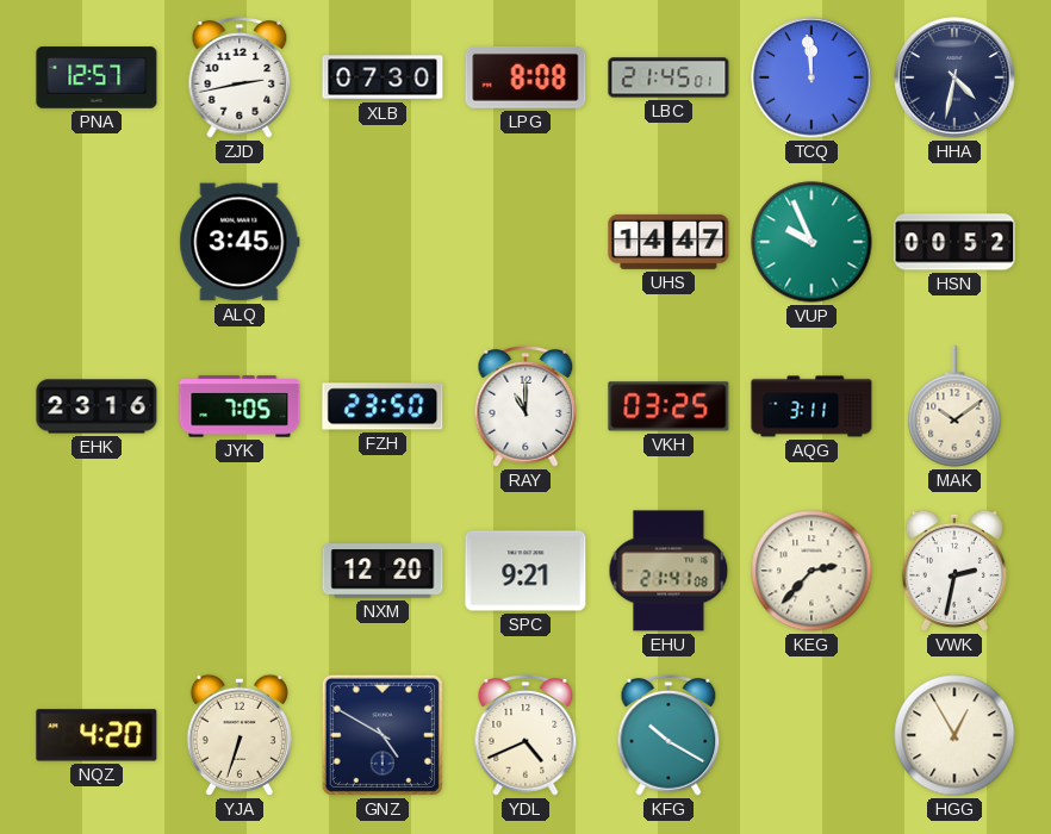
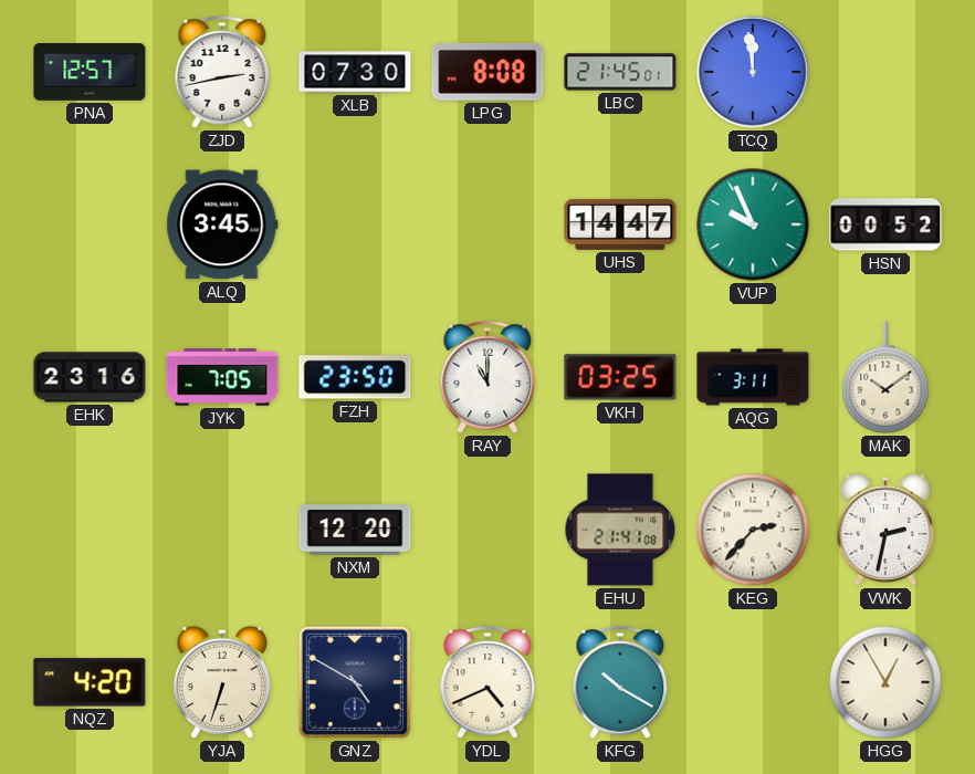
HHA: 4:32 -> none
SPC: 9:21 -> none
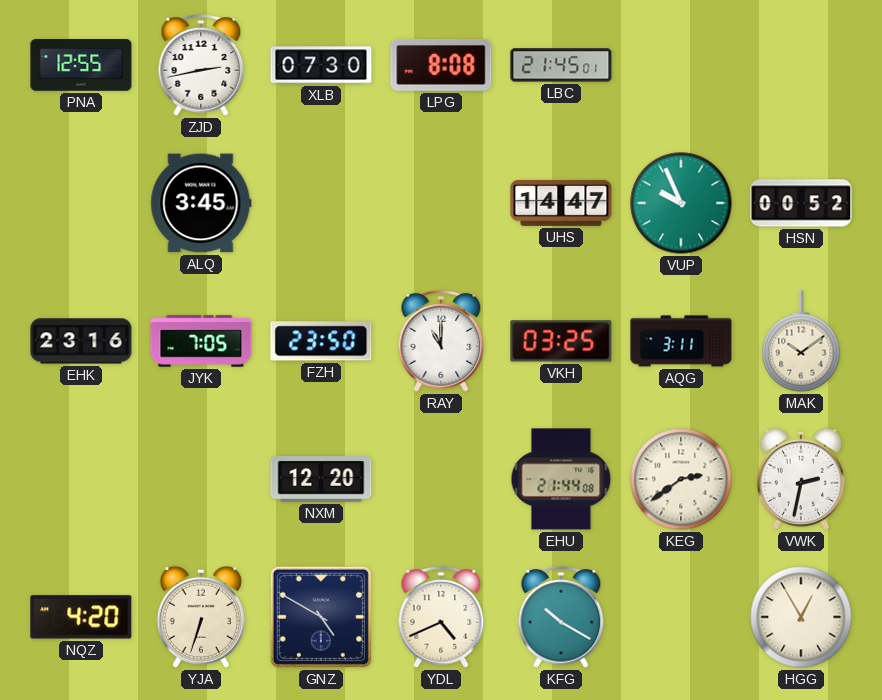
PNA: 12:57 -> 12:55
TCQ: 11:59 -> none
EHU: 21:41 -> 21:44
KEG: 2:37 -> 2:39
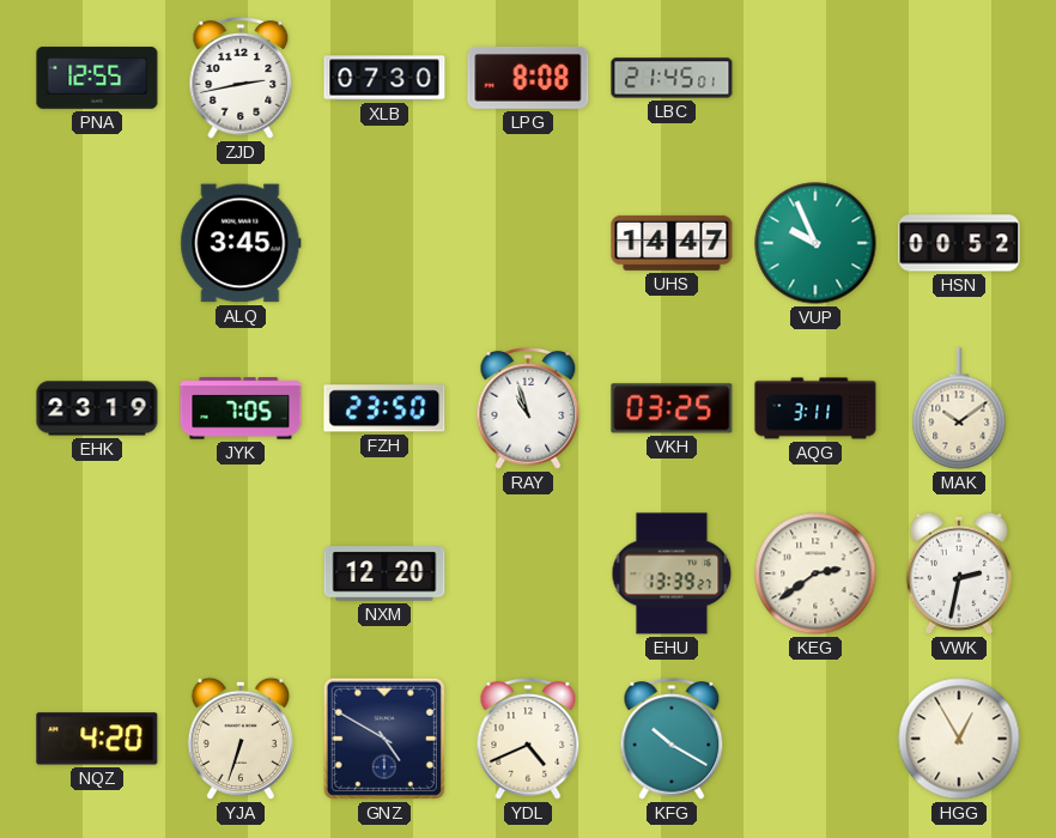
EHK: 23:16 -> 23:19
RAY: 11:00 -> 10:57
EHU: 21:44 -> 13:39
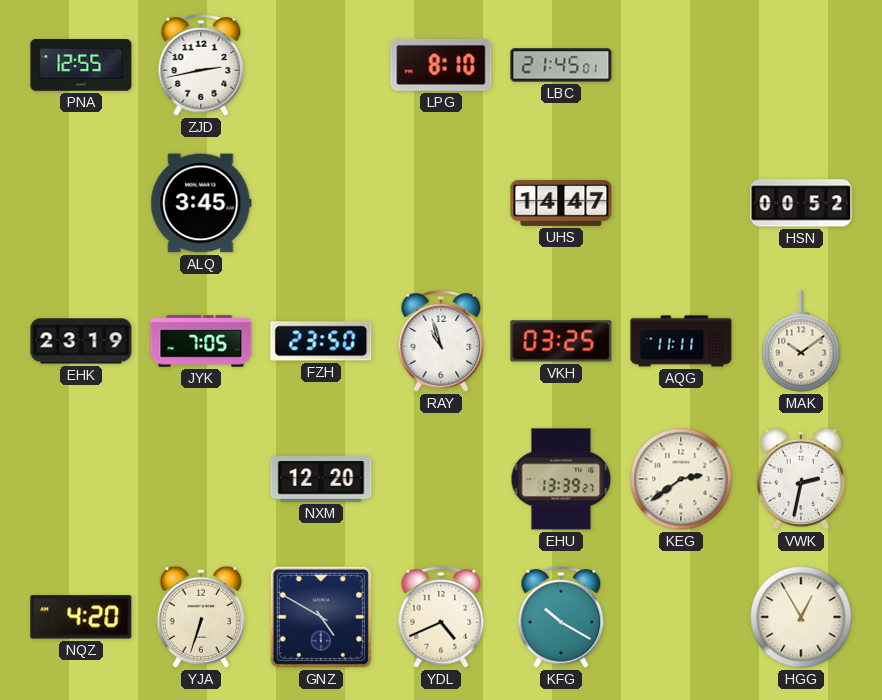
XLB: 07:30 -> none
LPG: 8:08 -> 8:10
VUP: 9:56 -> none
AQG: 3:11 -> 11:11
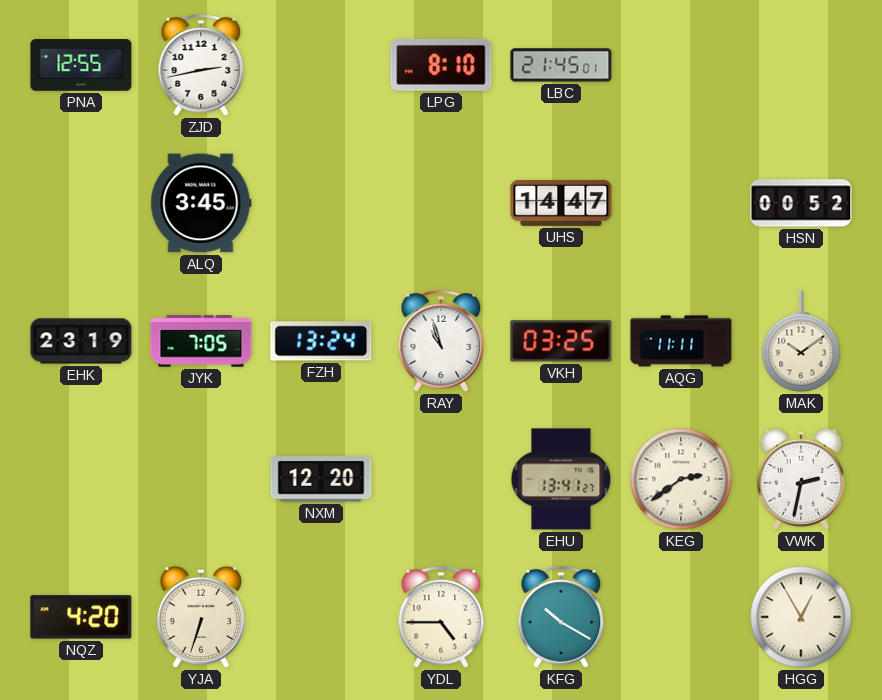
FZH: 23:50 -> 13:24
EHU: 13:39 -> 13:41
GNZ: 4:50 -> none
YDL: 4:41 -> 4:45
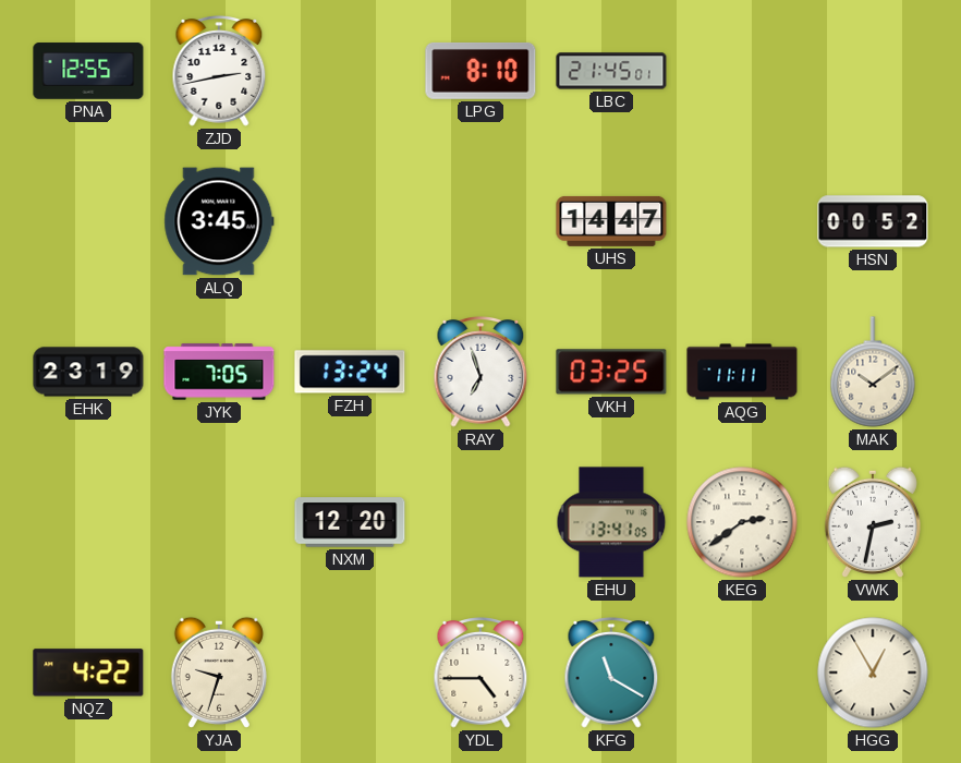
RAY: 10:57 -> 6:57
EHU: 13:41:27 -> 13:41:05
NQZ: 4:20 -> 4:22
YJA: 6:33 -> 9:33
KFG: 10:20 -> 11:20
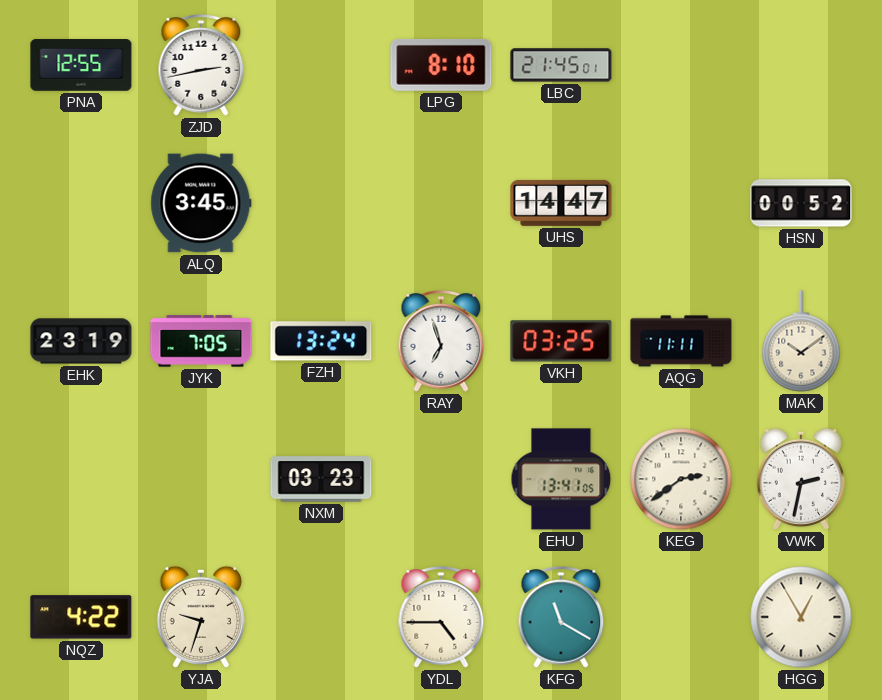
NXM: 12:20 -> 03:23
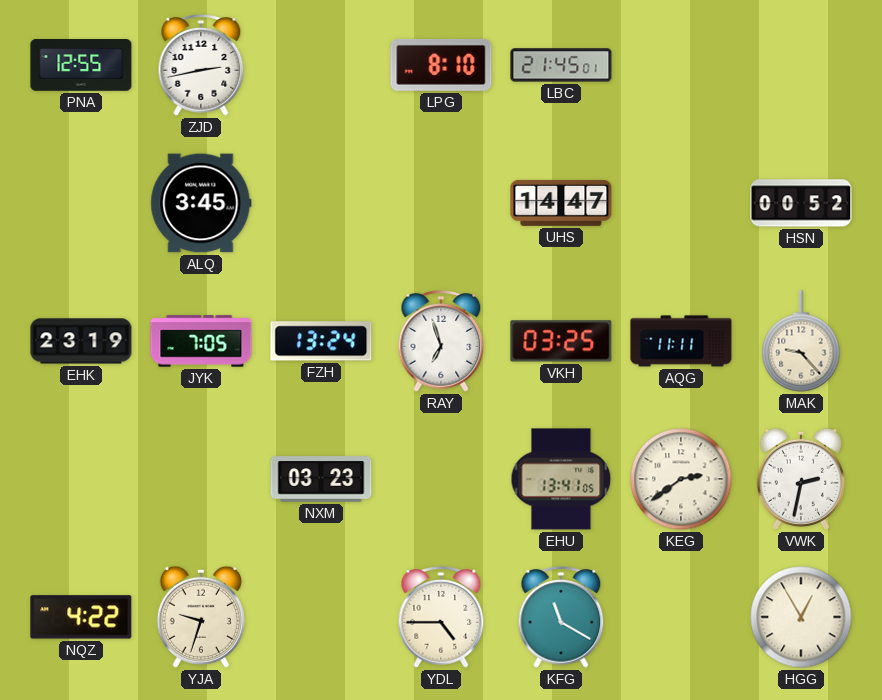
MAK: 10:09 -> 9:23
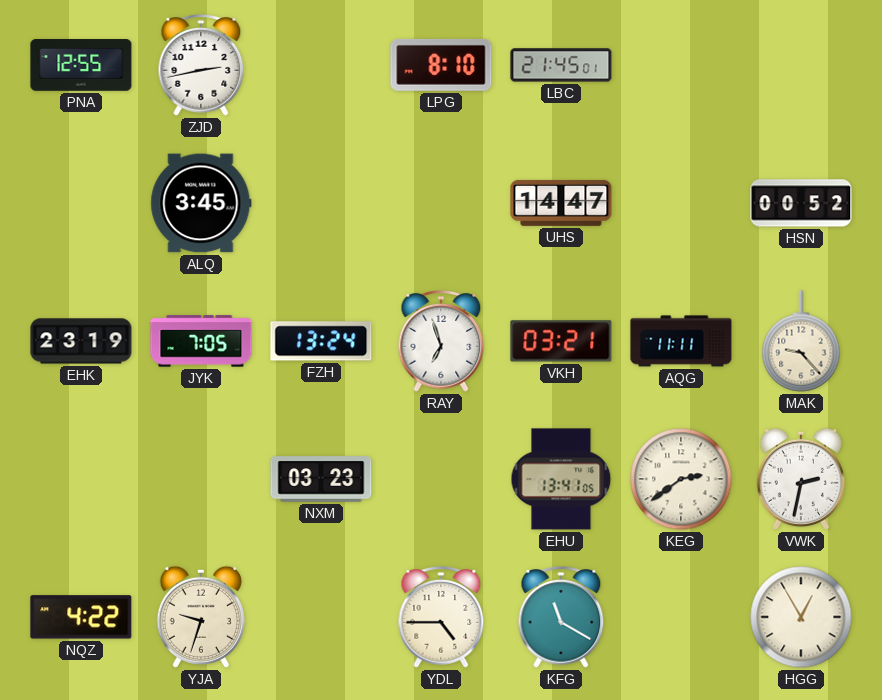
VKH: 03:25 -> 03:21
